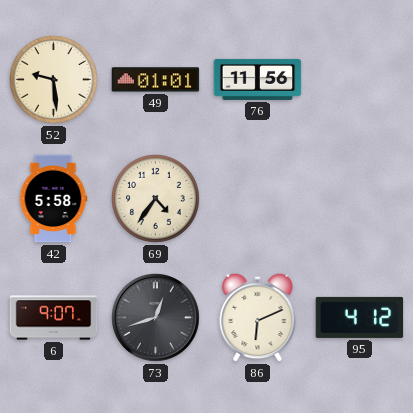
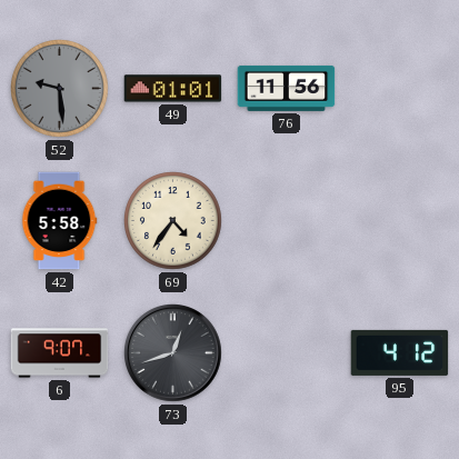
52 dial: cream -> grey
86: 6:11 -> none
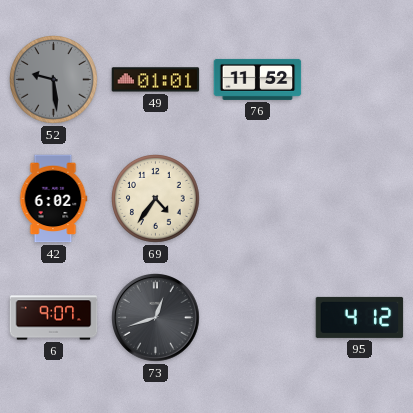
76: 11:56 -> 11:52
42: 5:58 -> 6:02
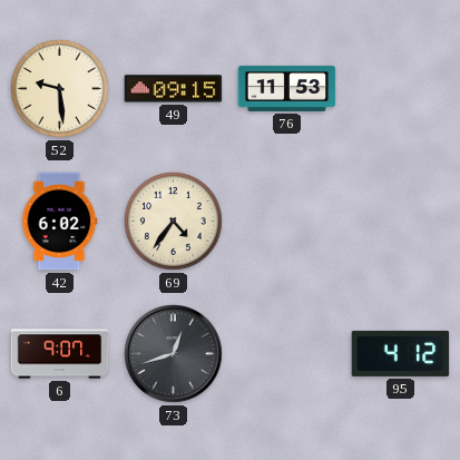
52 dial: grey -> cream
49: 01:01 -> 09:15
76: 11:52 -> 11:53
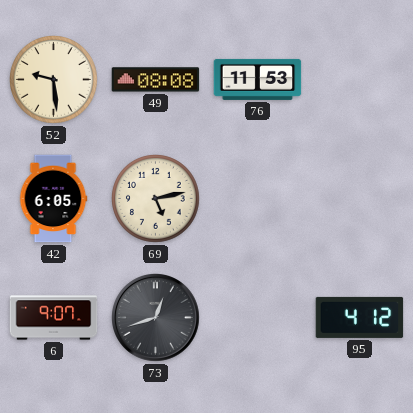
49: 09:15 -> 08:08
42: 6:02 -> 6:05
69: 4:36 -> 5:13
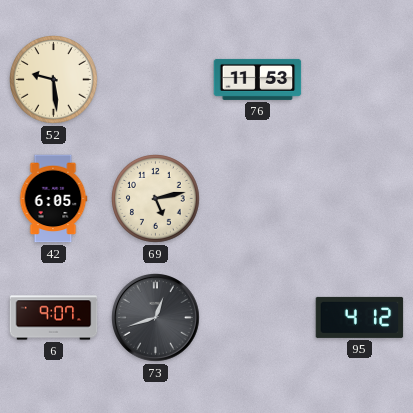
49: 08:08 -> none
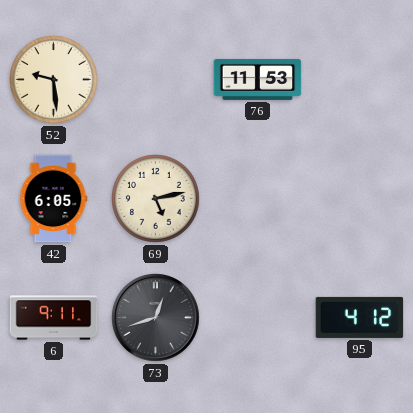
6: 9:07 -> 9:11
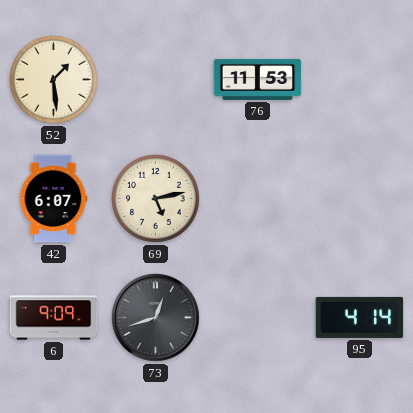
52: 9:29 -> 1:29
42: 6:05 -> 6:07
6: 9:11 -> 9:09
95: 4:12 -> 4:14
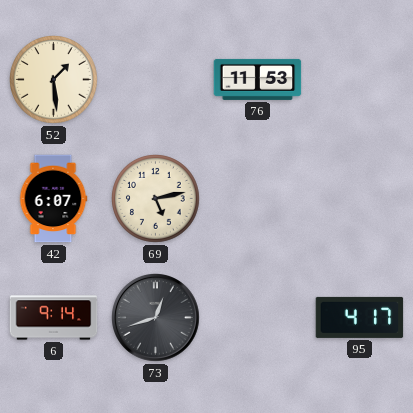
6: 9:09 -> 9:14
95: 4:14 -> 4:17
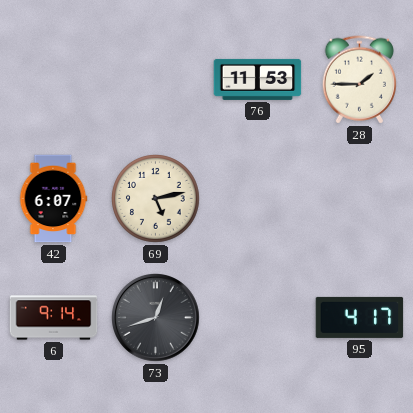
52: 1:29 -> none
28: none -> 1:45
